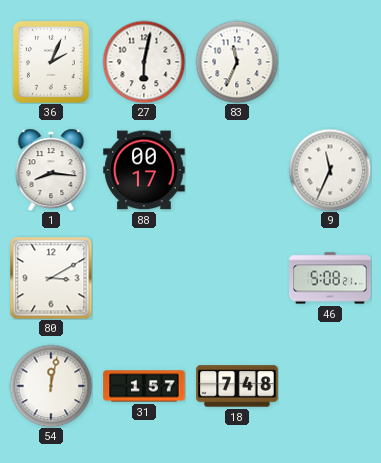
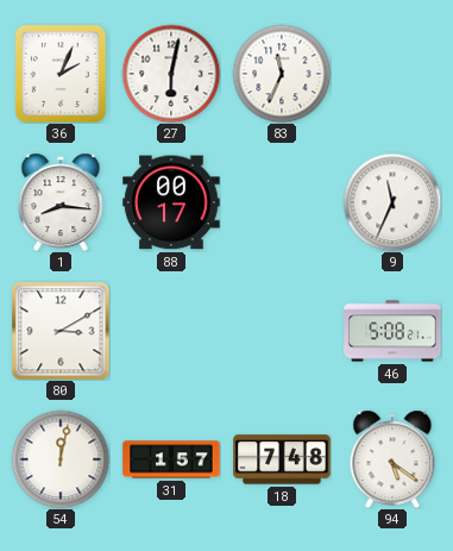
94: none -> 5:21
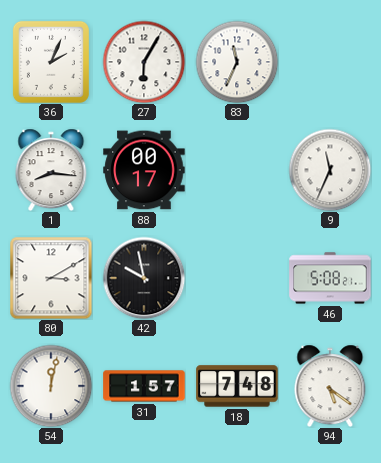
27: 6:02 -> 6:05
42: none -> 9:58
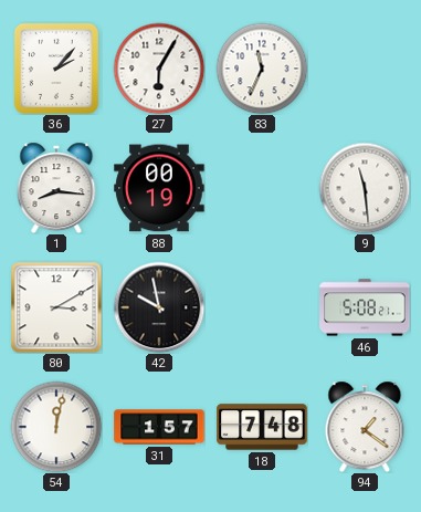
36: 2:04 -> 2:07
88: 00:17 -> 00:19
9: 11:34 -> 11:29
94: 5:21 -> 1:21
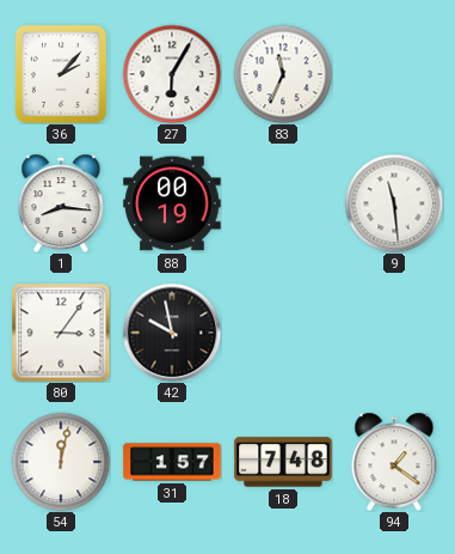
80: 3:10 -> 3:06
46: 5:08 -> none
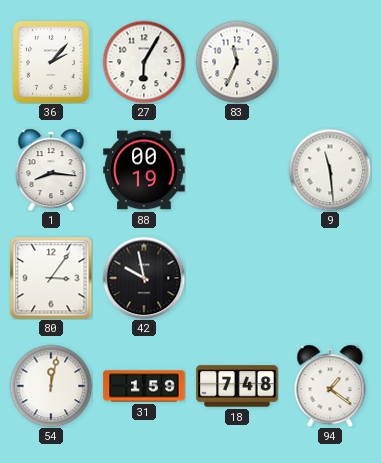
31: 1:57 -> 1:59
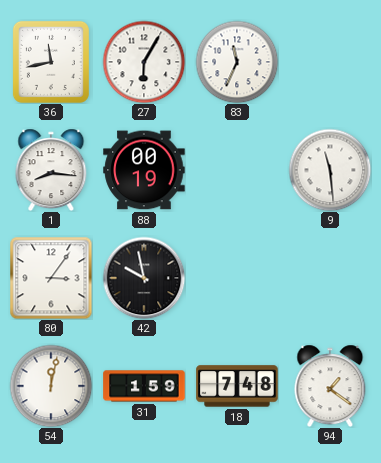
36: 2:07 -> 11:43
